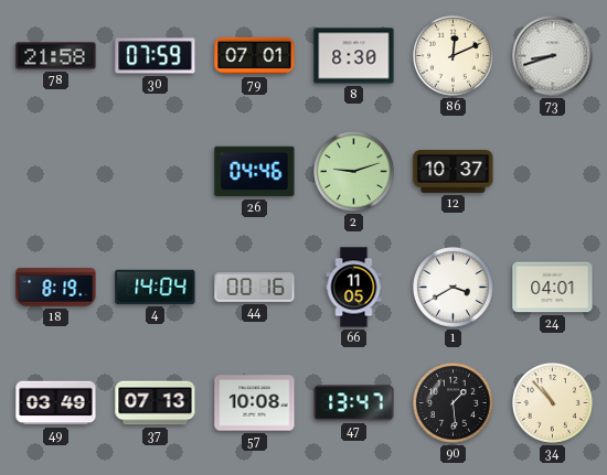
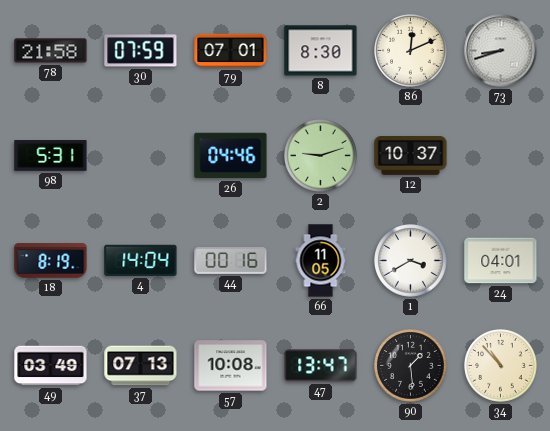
98: none -> 5:31
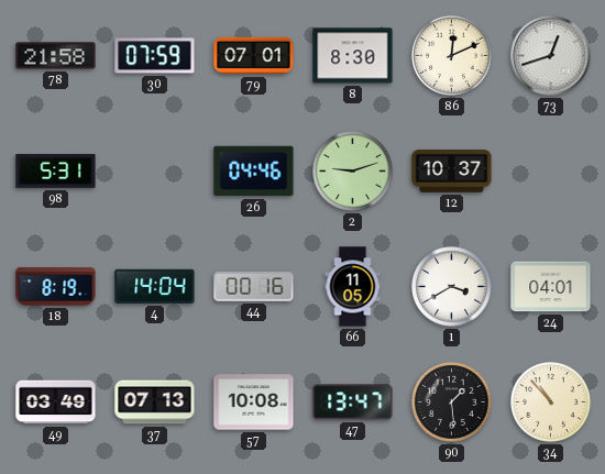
73: 8:42 -> 12:42
